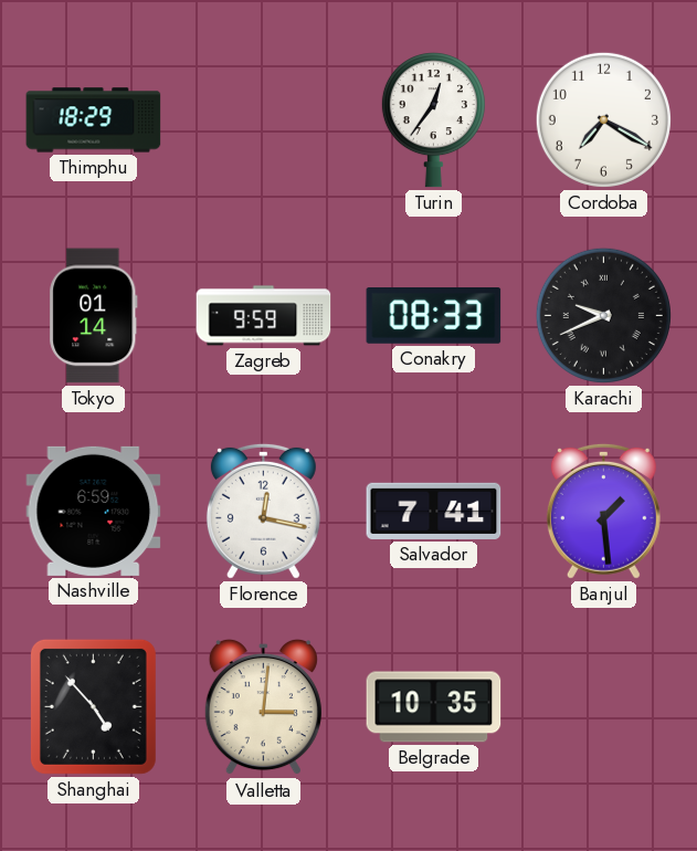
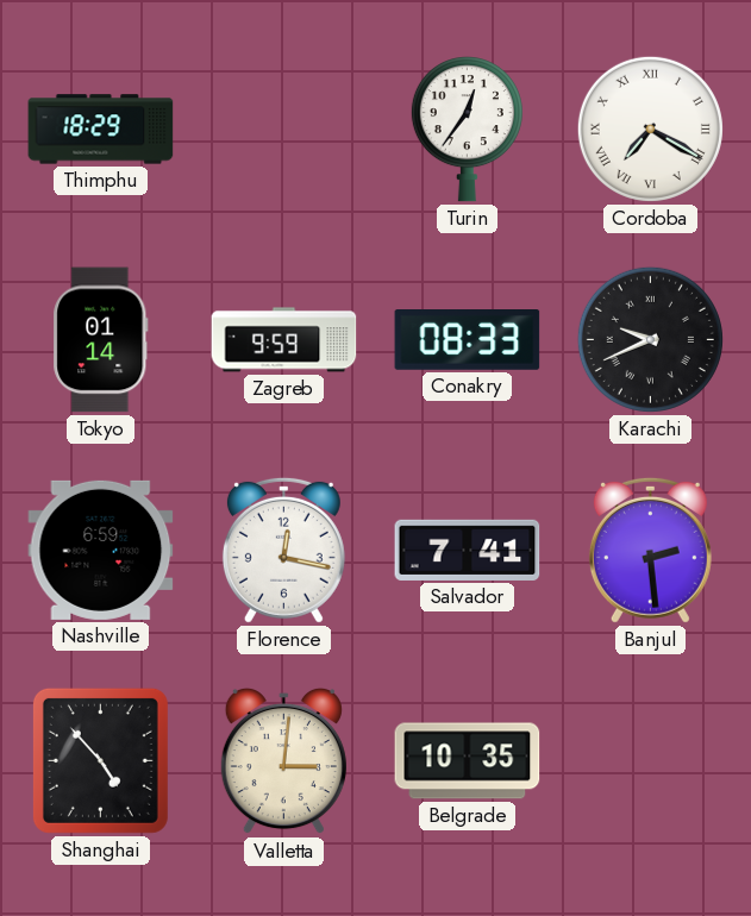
Cordoba numerals: Arabic -> Roman
Banjul: 1:29 -> 2:29
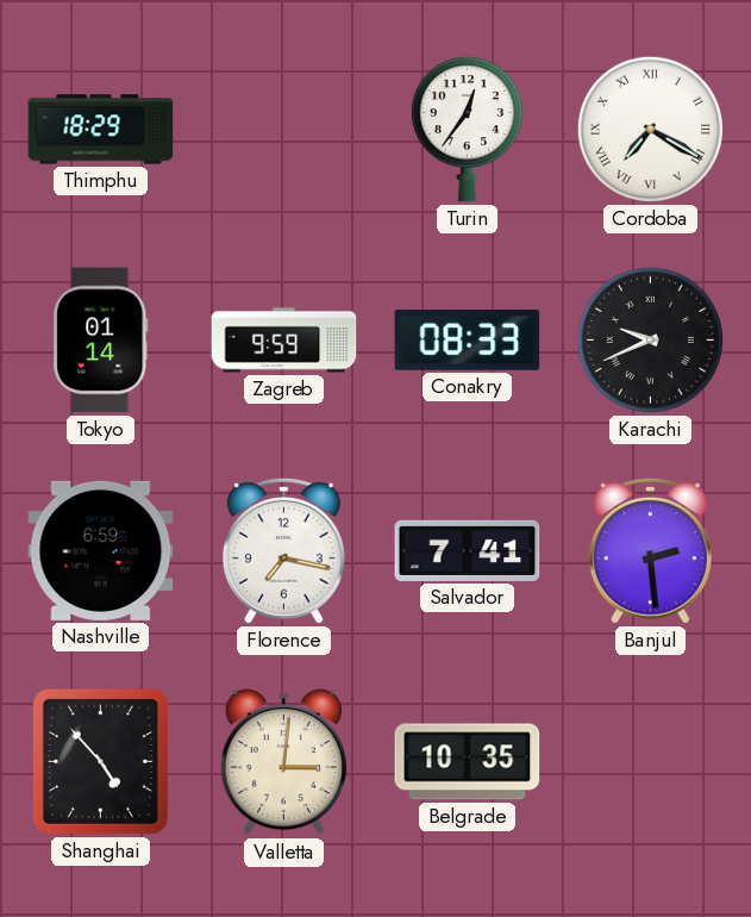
Florence: 12:17 -> 7:17
